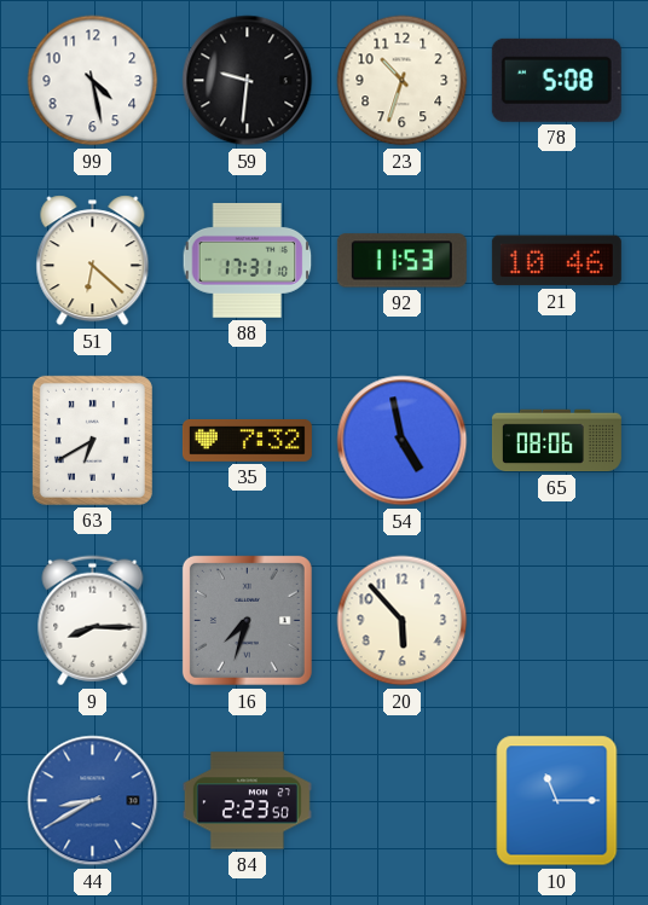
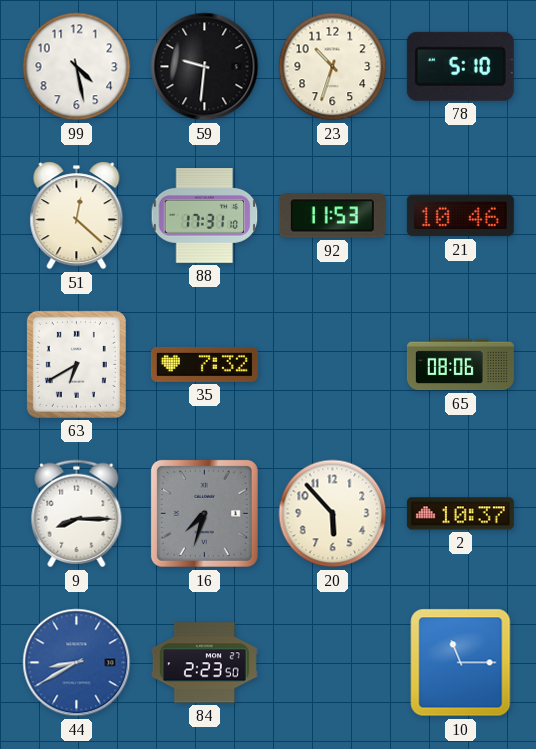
78: 5:08 -> 5:10
51: 6:22 -> 12:22
54: 4:58 -> none
2: none -> 10:37
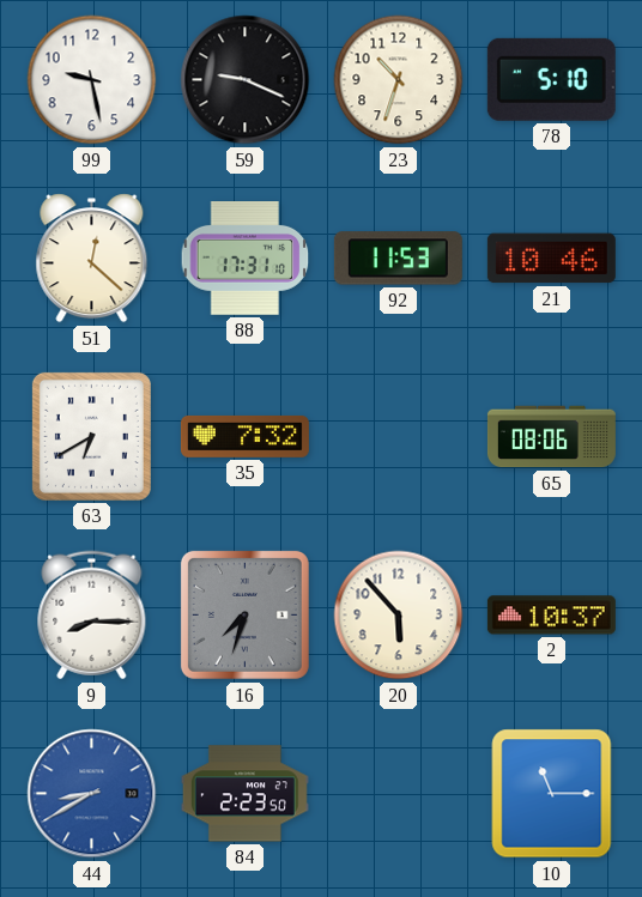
99: 4:28 -> 9:28
59: 9:31 -> 9:19
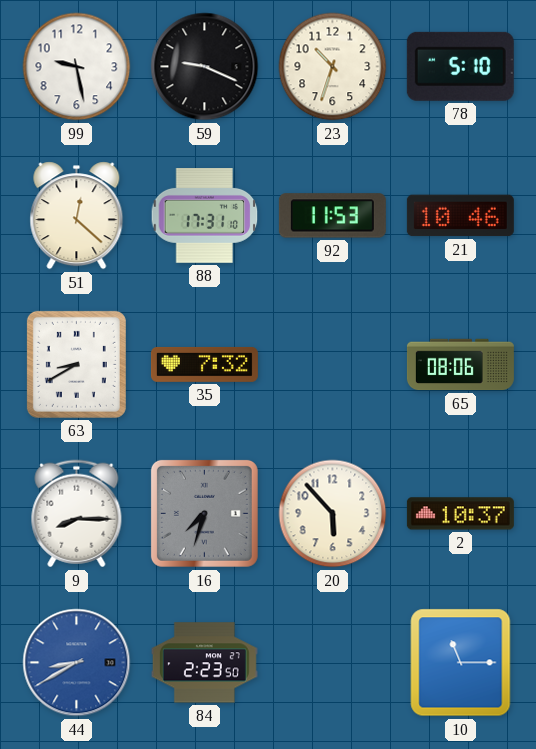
63: 6:40 -> 8:40
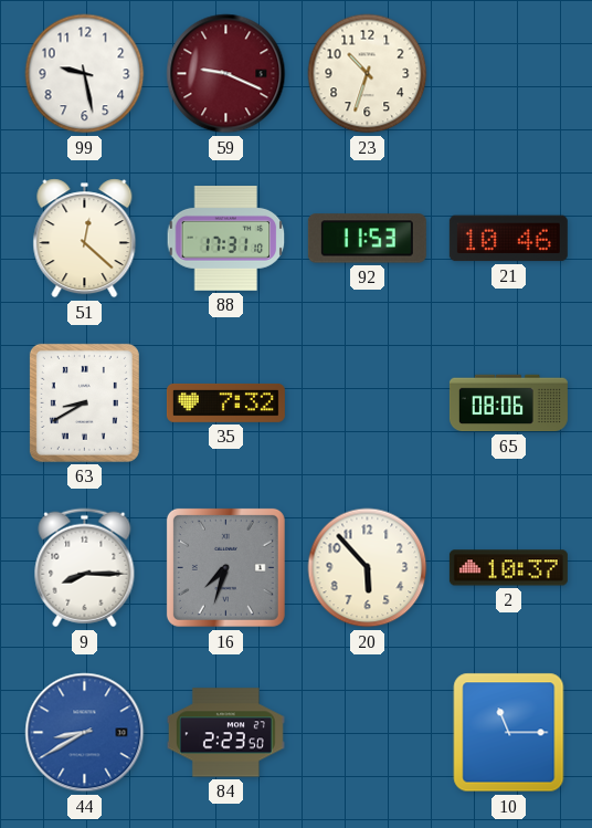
59 dial: black -> burgundy
78: 5:10 -> none
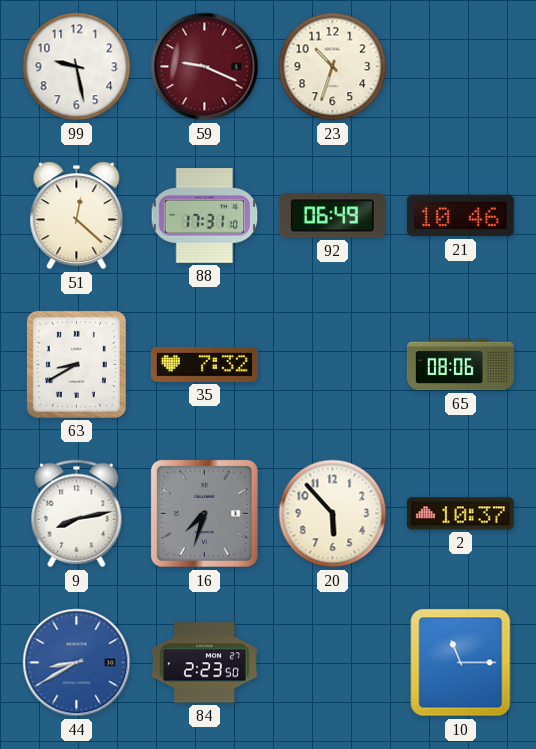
92: 11:53 -> 06:49
9: 8:15 -> 8:13
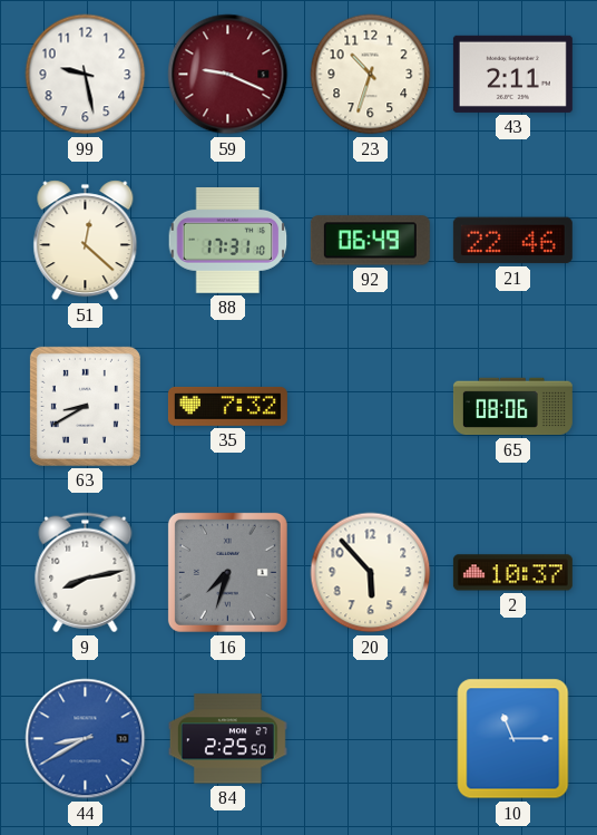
43: none -> 2:11
21: 10:46 -> 22:46
84: 2:23 -> 2:25
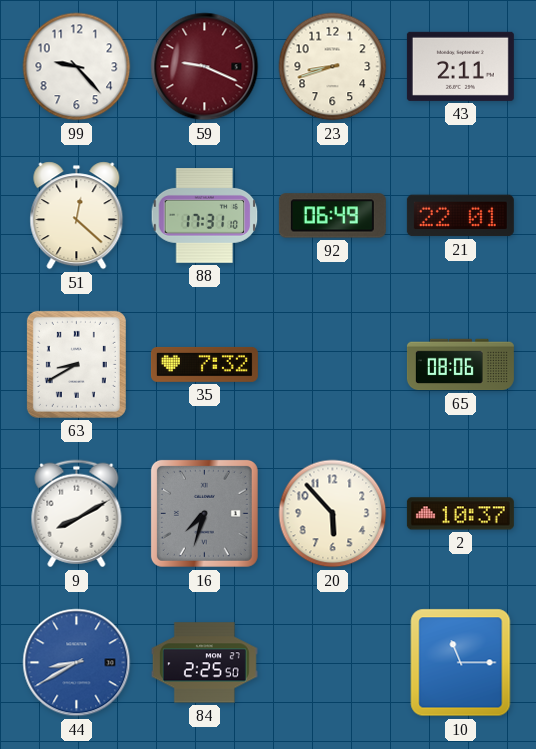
99: 9:28 -> 9:23
23: 10:33 -> 8:42
21: 22:46 -> 22:01
9: 8:13 -> 8:10
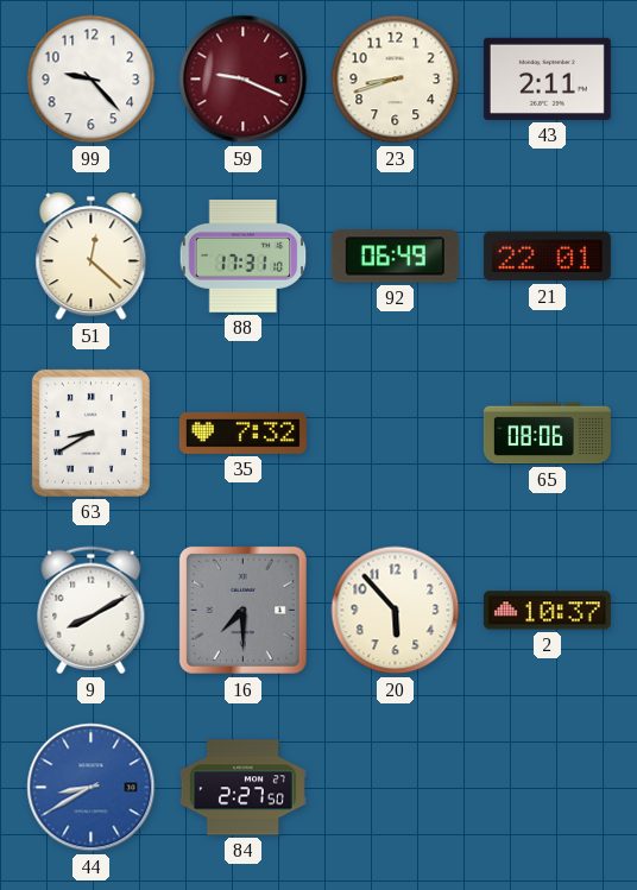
16: 7:33 -> 7:30
84: 2:25 -> 2:27
10: 11:15 -> none
